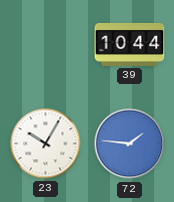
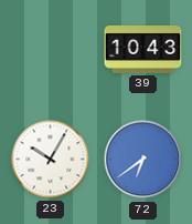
39: 10:44 -> 10:43
72: 1:46 -> 6:39
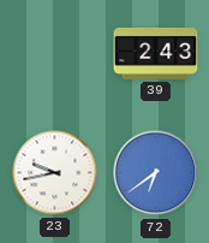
39: 10:43 -> 2:43
23: 10:05 -> 9:43
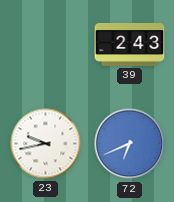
72: 6:39 -> 6:41
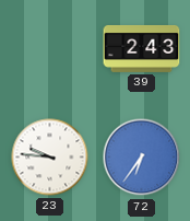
23: 9:43 -> 9:46
72: 6:41 -> 6:36
